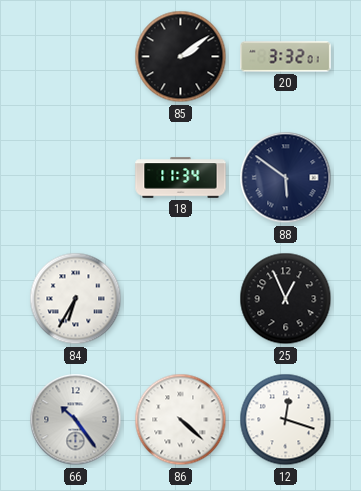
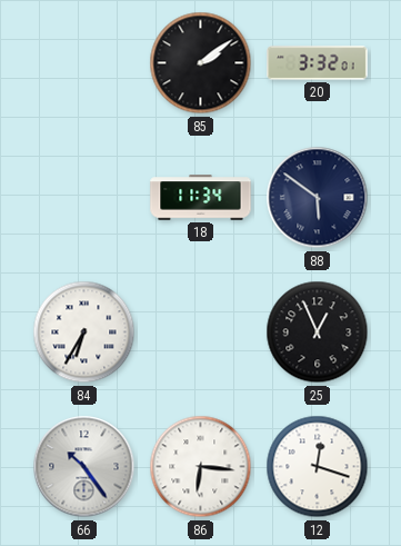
86: 4:22 -> 6:16
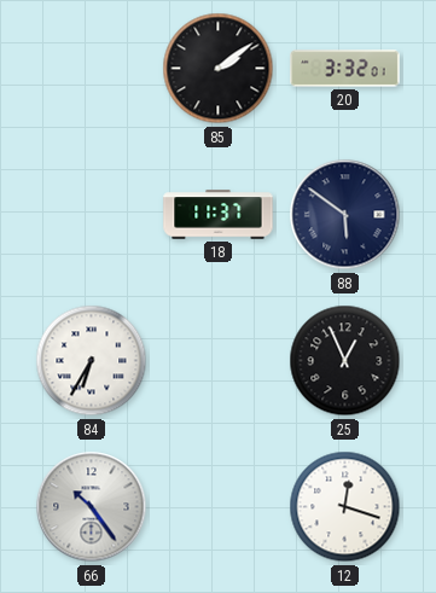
18: 11:34 -> 11:37
86: 6:16 -> none
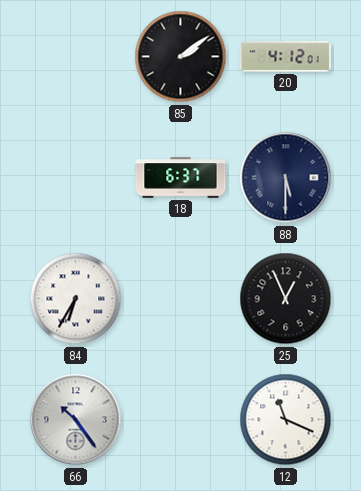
20: 3:32 -> 4:12
18: 11:37 -> 6:37
88: 5:51 -> 5:30
12: 12:18 -> 11:19
